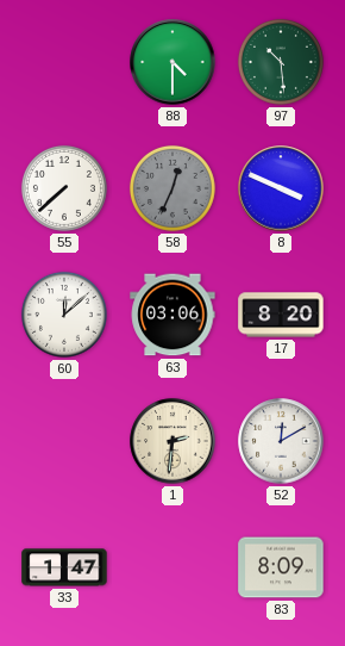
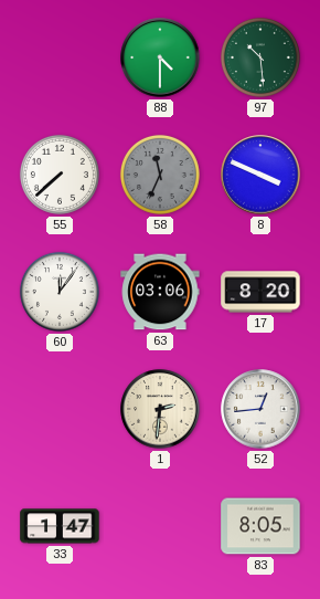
58: 12:34 -> 11:34
60: 12:08 -> 12:06
52: 12:10 -> 12:44
83: 8:09 -> 8:05
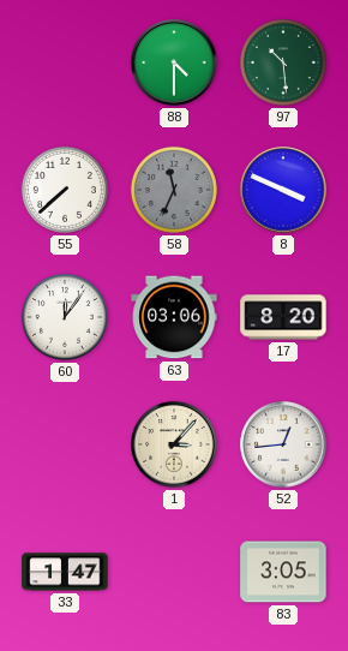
1: 2:31 -> 3:07
83: 8:05 -> 3:05
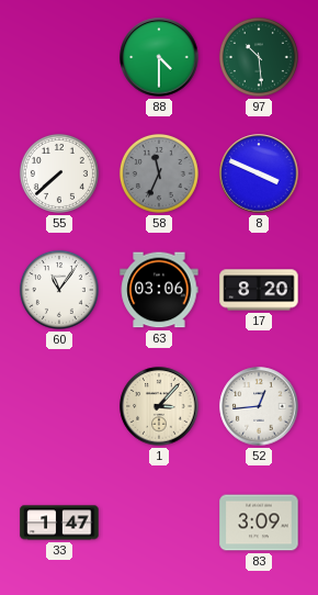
60: 12:06 -> 11:06
83: 3:05 -> 3:09
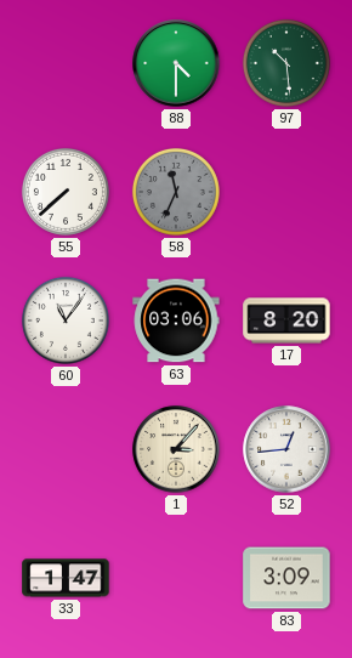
8: 3:49 -> none
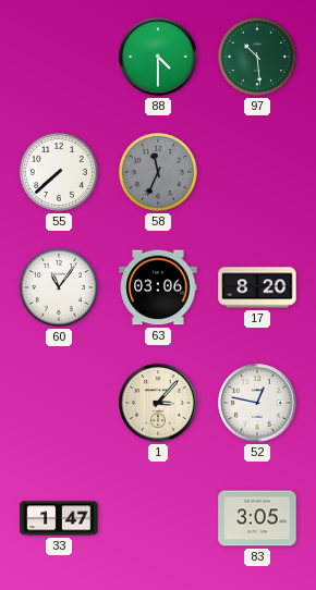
52: 12:44 -> 12:47
83: 3:09 -> 3:05
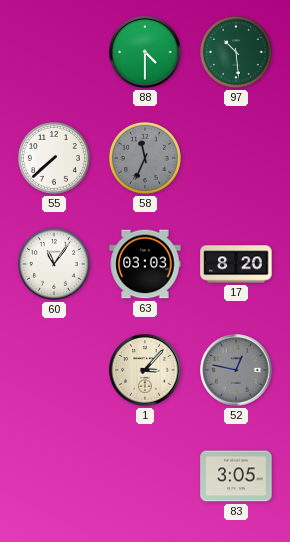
63: 03:06 -> 03:03
52 dial: white -> grey
33: 1:47 -> none
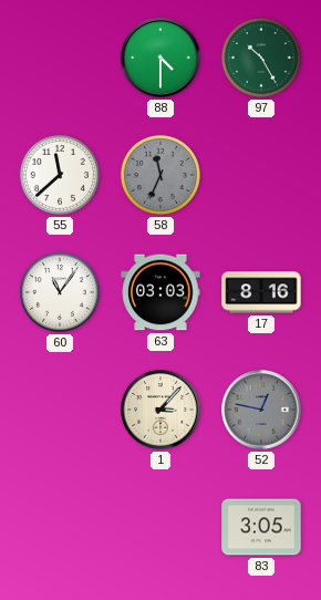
97: 10:29 -> 10:25
55: 7:38 -> 11:38
17: 8:20 -> 8:16
